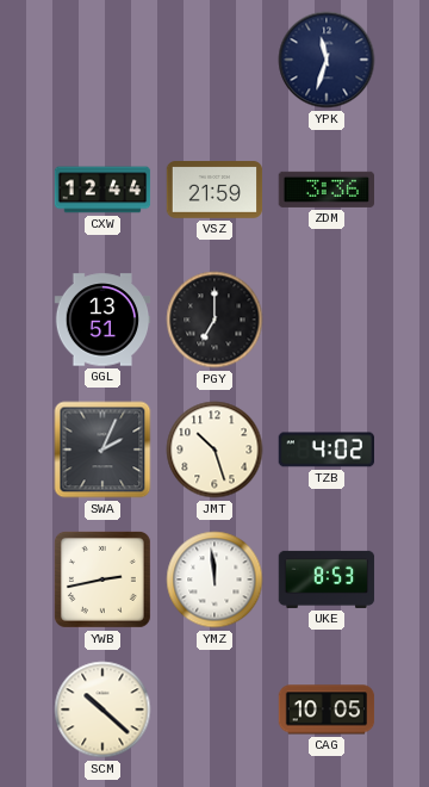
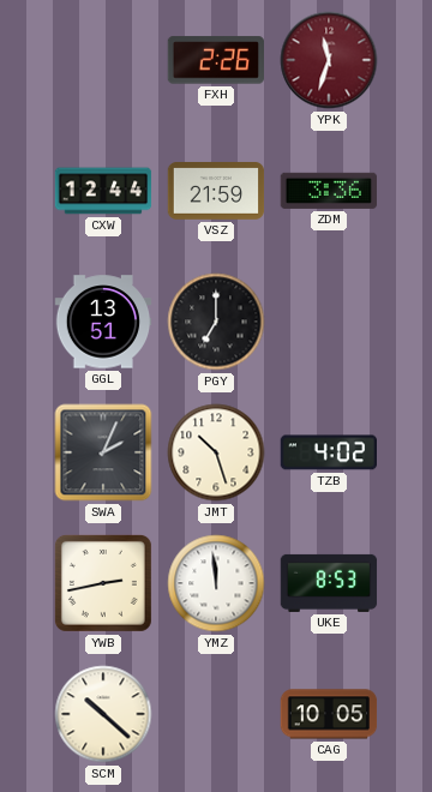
FXH: none -> 2:26
YPK dial: navy -> burgundy
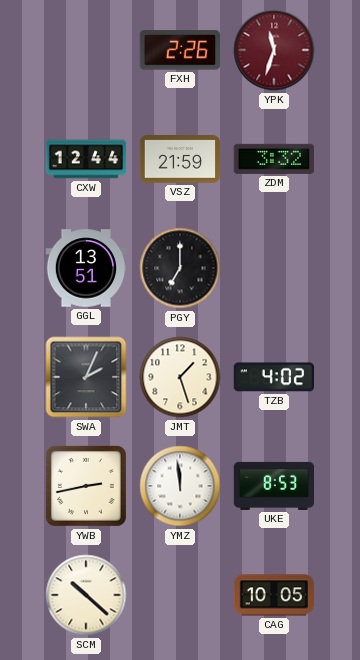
ZDM: 3:36 -> 3:32
JMT: 10:27 -> 1:27
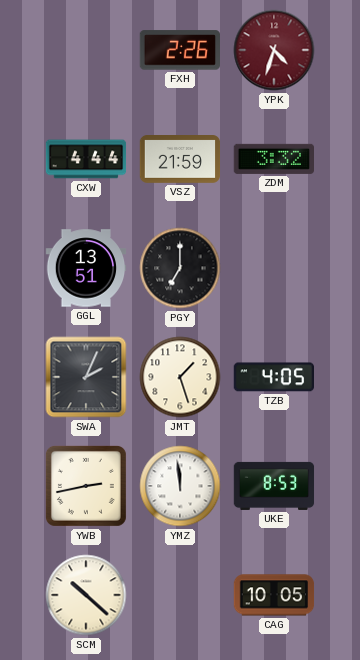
YPK: 11:33 -> 4:33
CXW: 12:44 -> 4:44
TZB: 4:02 -> 4:05
